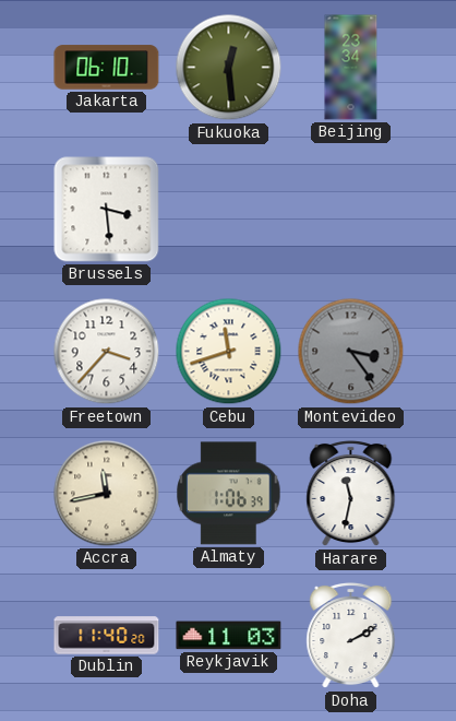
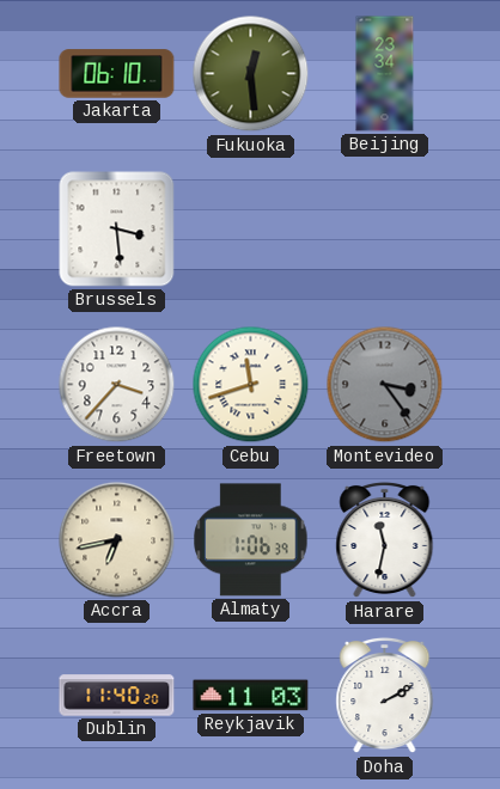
Accra: 11:43 -> 6:43
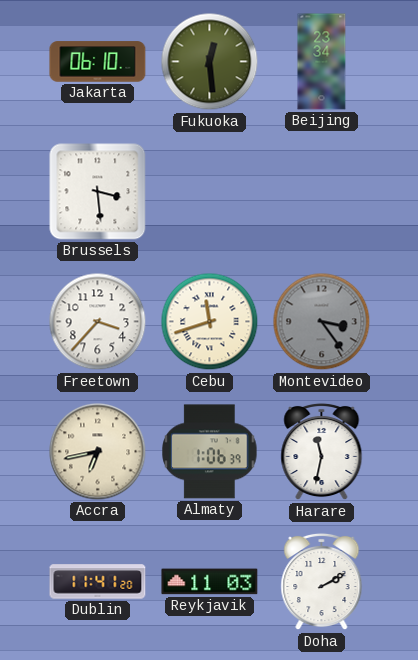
Dublin: 11:40 -> 11:41
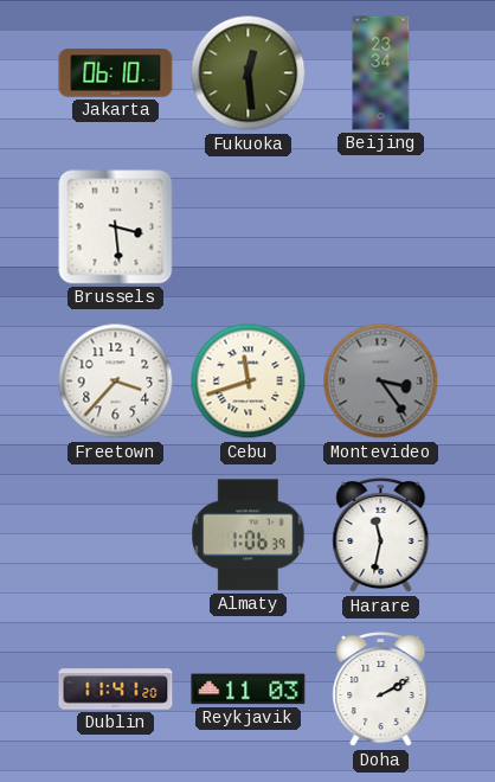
Accra: 6:43 -> none
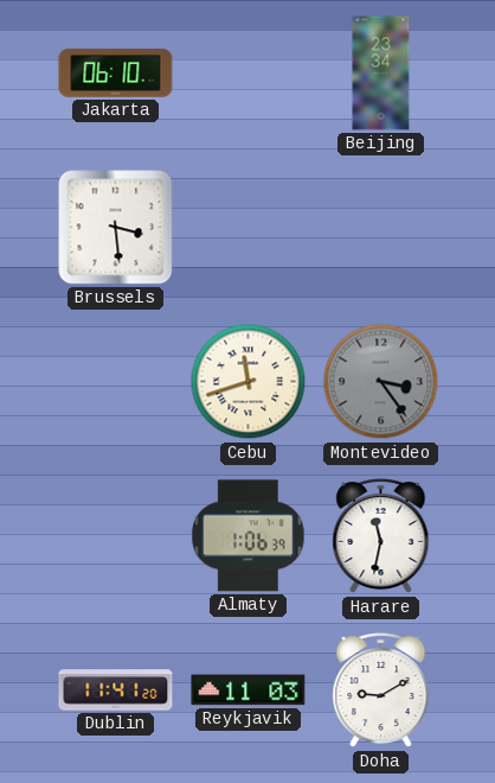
Fukuoka: 12:29 -> none
Freetown: 3:37 -> none
Doha: 2:10 -> 9:10
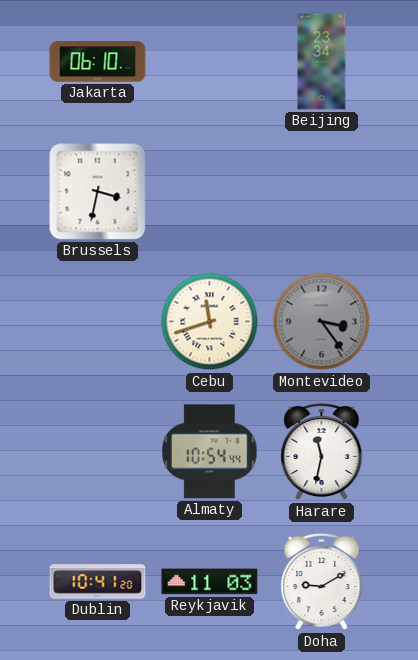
Brussels: 3:29 -> 3:32
Almaty: 1:06 -> 10:54
Dublin: 11:41 -> 10:41
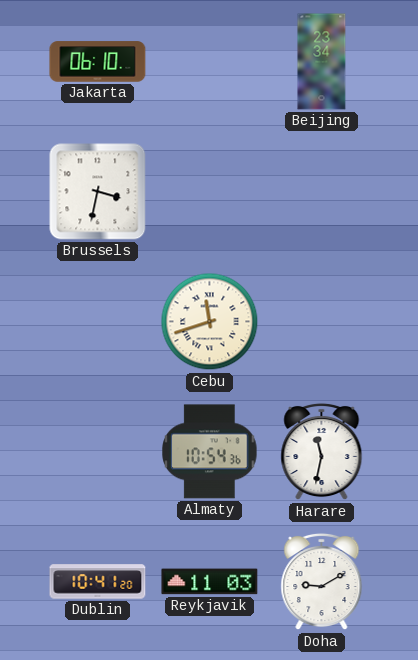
Montevideo: 3:24 -> none
Almaty: 10:54:44 -> 10:54:36
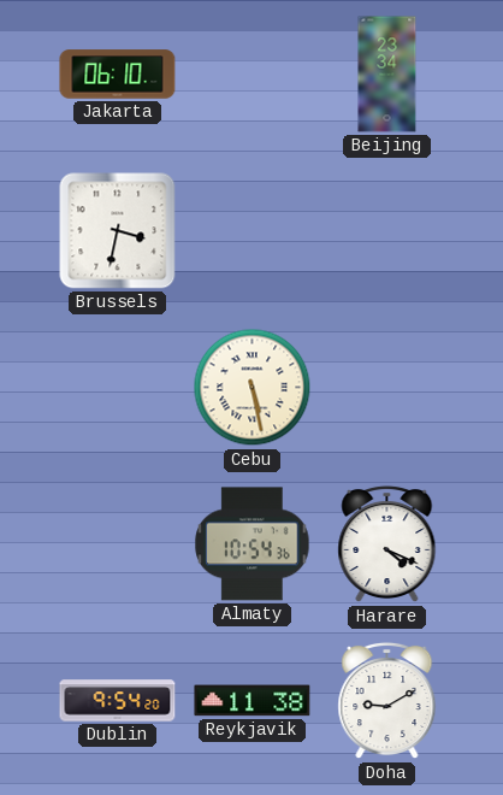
Cebu: 11:42 -> 5:28
Harare: 11:32 -> 4:19
Dublin: 10:41 -> 9:54
Reykjavik: 11:03 -> 11:38
